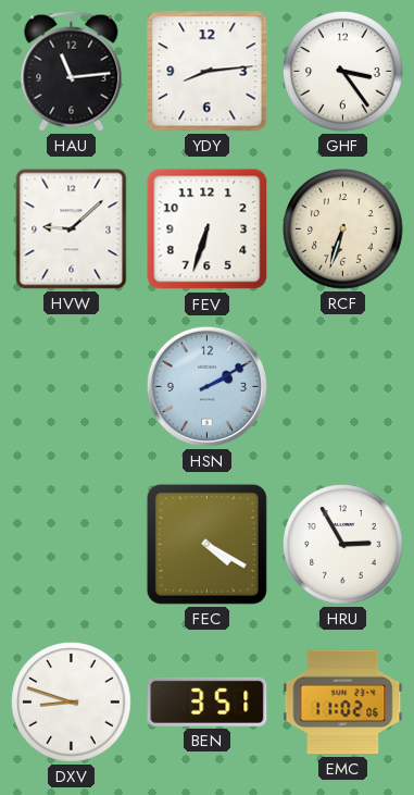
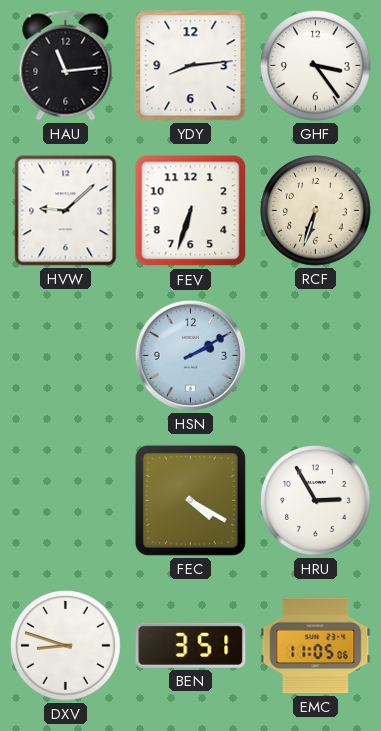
EMC: 11:02 -> 11:05
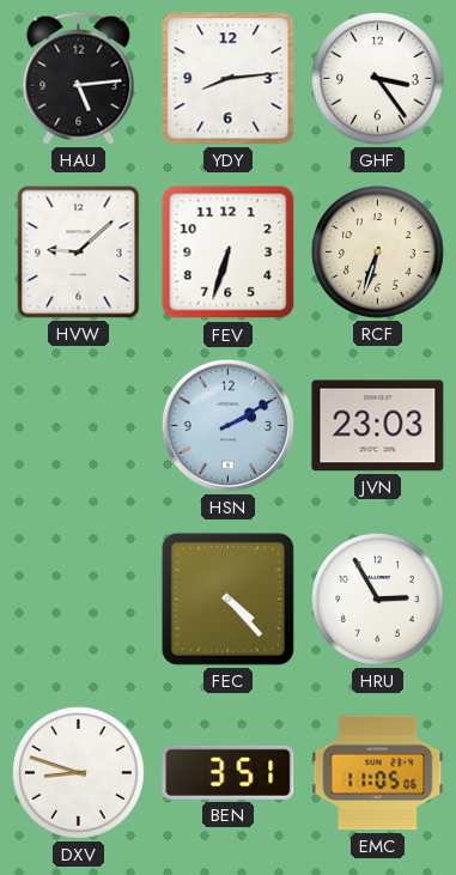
HAU: 11:14 -> 5:14
JVN: none -> 23:03
FEC: 4:20 -> 4:23
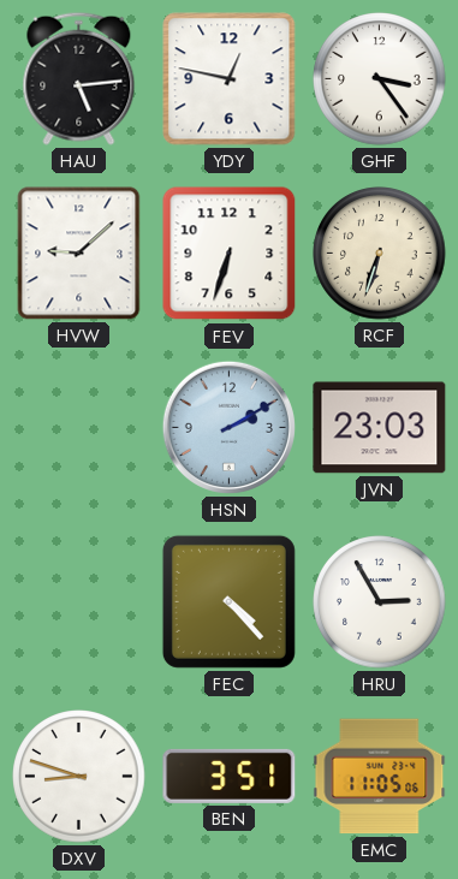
YDY: 8:14 -> 12:47
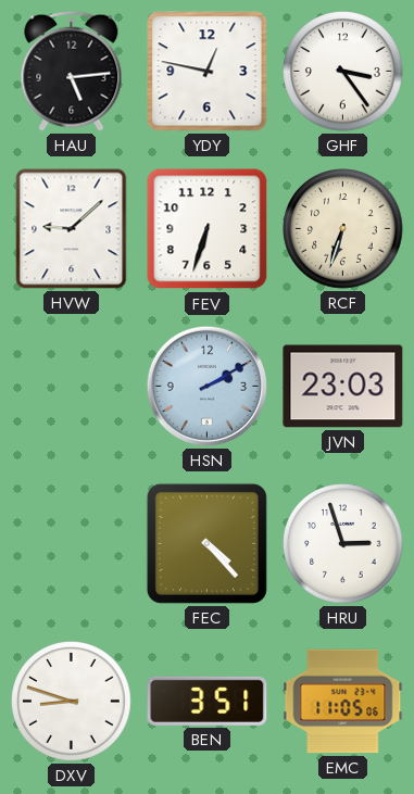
HRU: 2:55 -> 2:57
